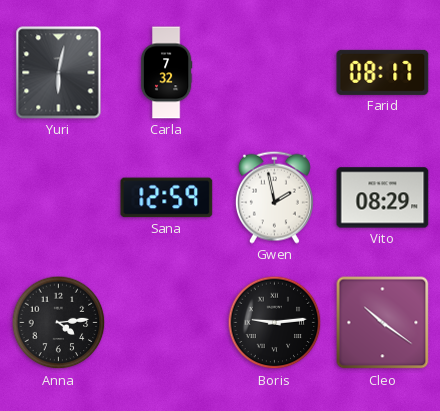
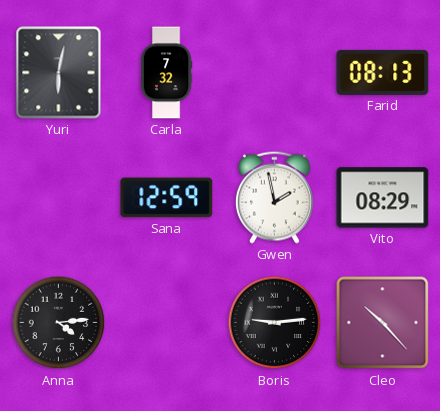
Farid: 08:17 -> 08:13
Cleo: 10:21 -> 10:23
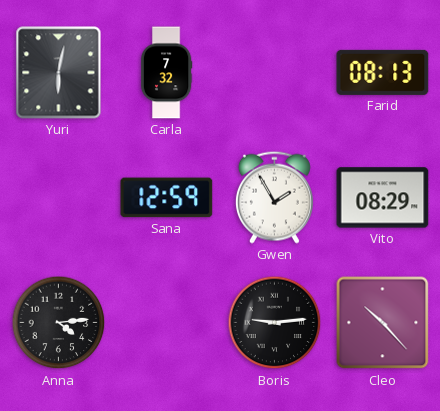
Gwen: 1:58 -> 1:55
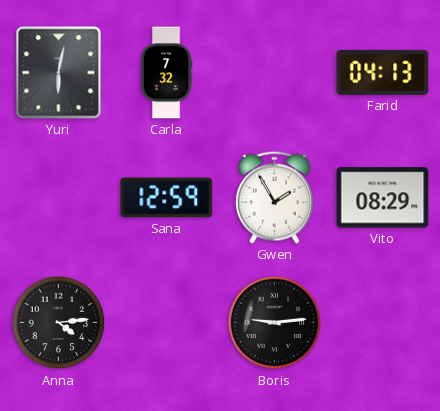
Farid: 08:13 -> 04:13
Cleo: 10:23 -> none
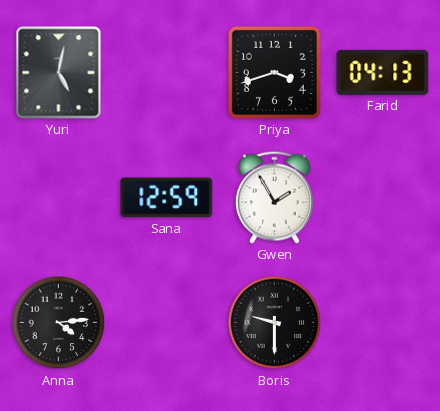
Yuri: 6:02 -> 5:02
Carla: 7:32 -> none
Priya: none -> 3:42
Vito: 08:29 -> none
Boris: 9:14 -> 9:30
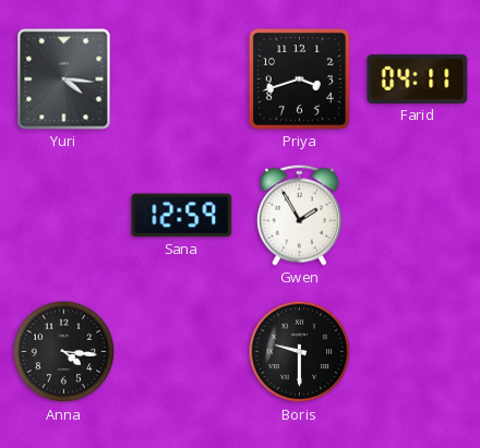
Yuri: 5:02 -> 4:16
Farid: 04:13 -> 04:11
Anna: 4:14 -> 4:16
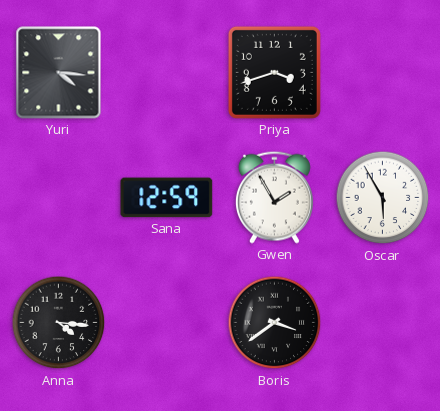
Farid: 04:11 -> none
Oscar: none -> 5:55
Boris: 9:30 -> 3:39
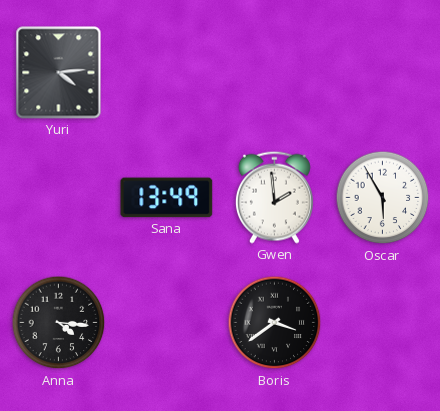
Yuri: 4:16 -> 4:14
Priya: 3:42 -> none
Sana: 12:59 -> 13:49
Gwen: 1:55 -> 1:59
